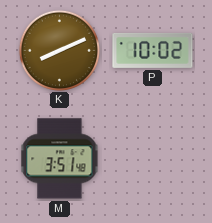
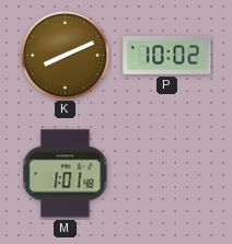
M: 3:51 -> 1:01
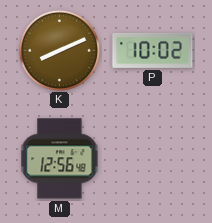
M: 1:01 -> 12:56
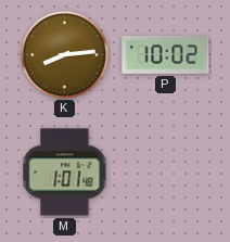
K: 8:11 -> 8:14
M: 12:56 -> 1:01
